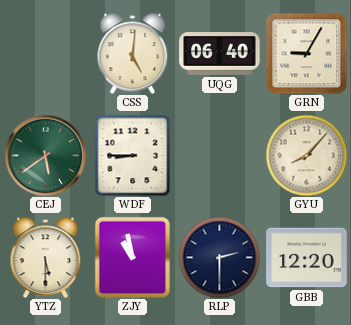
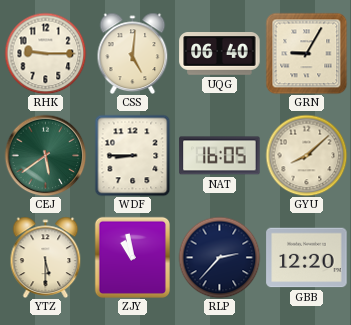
RHK: none -> 9:15
NAT: none -> 16:05
GYU: 8:07 -> 8:08
RLP: 2:30 -> 2:37
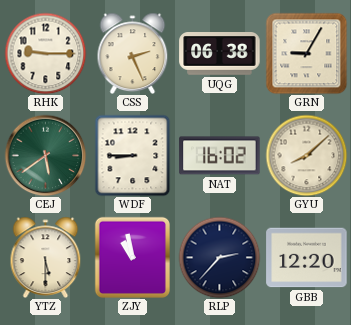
CSS: 5:01 -> 2:26
UQG: 06:40 -> 06:38
NAT: 16:05 -> 16:02
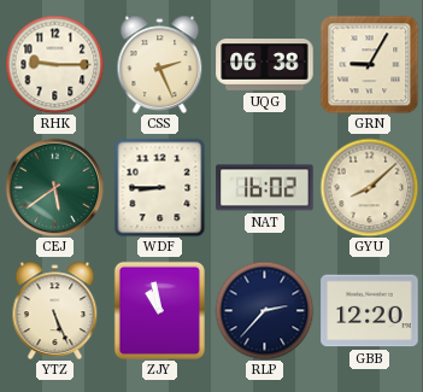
YTZ: 5:30 -> 5:26
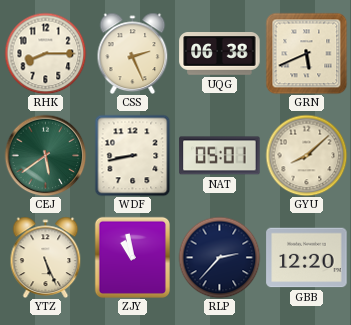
RHK: 9:15 -> 8:15
GRN: 9:05 -> 5:41
WDF: 8:45 -> 8:43
NAT: 16:02 -> 05:01
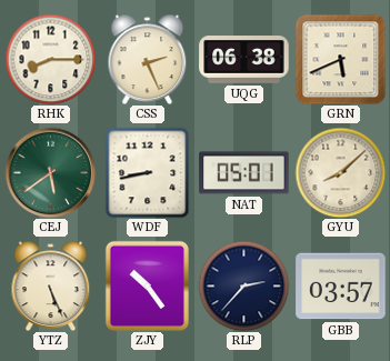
ZJY: 10:58 -> 10:24
GBB: 12:20 -> 03:57
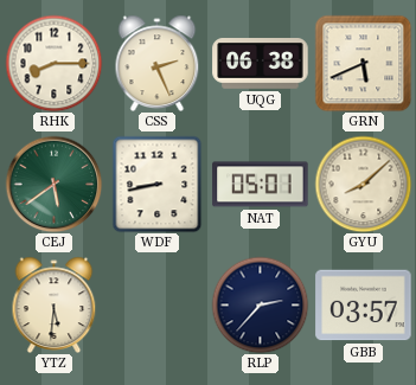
YTZ: 5:26 -> 5:31
ZJY: 10:24 -> none
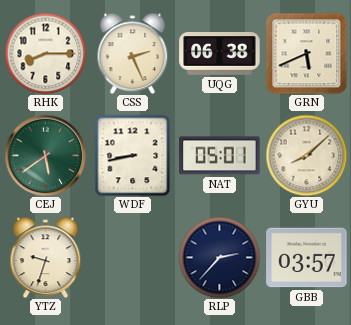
YTZ: 5:31 -> 9:33
